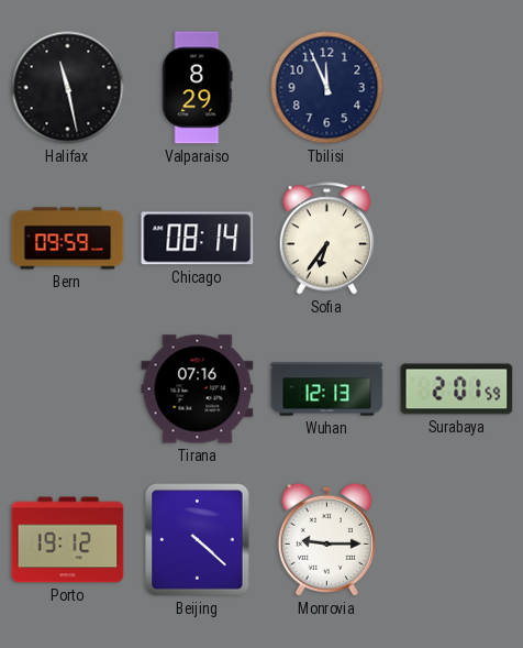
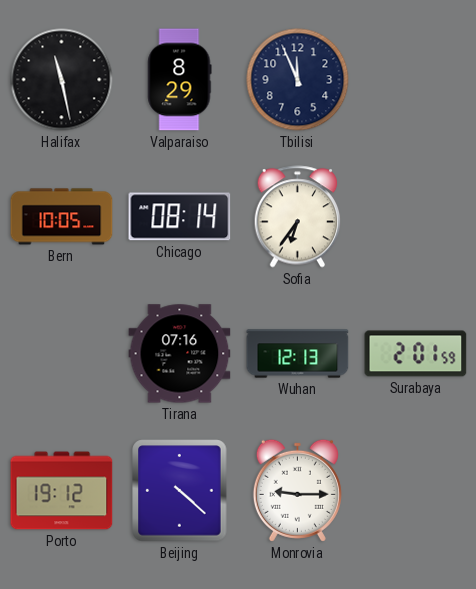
Bern: 09:59 -> 10:05
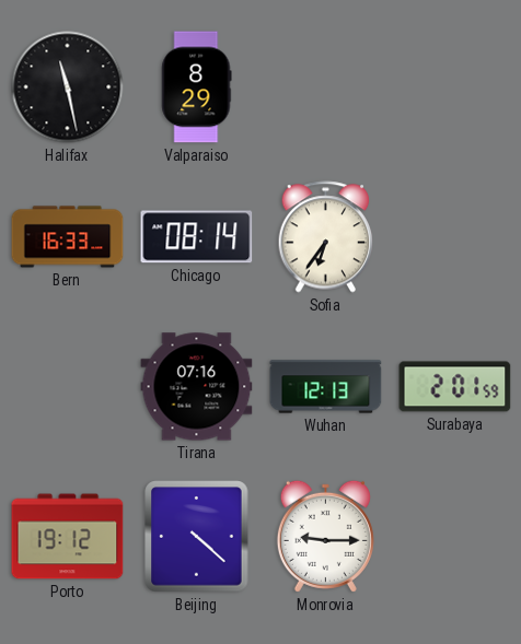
Tbilisi: 11:56 -> none
Bern: 10:05 -> 16:33
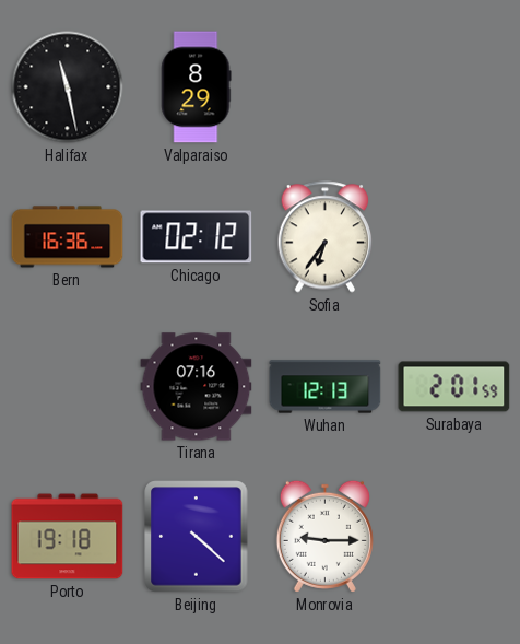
Bern: 16:33 -> 16:36
Chicago: 08:14 -> 02:12
Porto: 19:12 -> 19:18
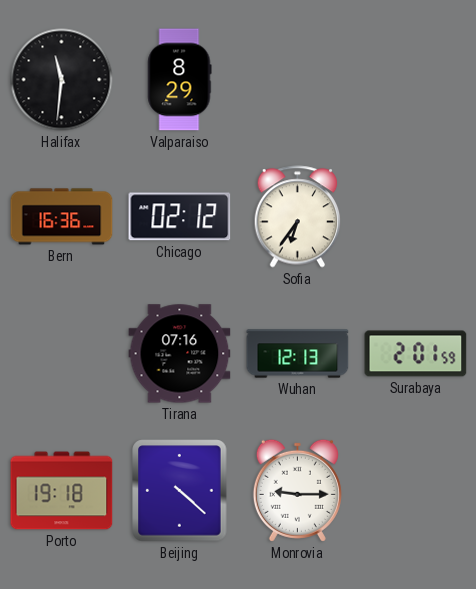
Halifax: 11:28 -> 11:31
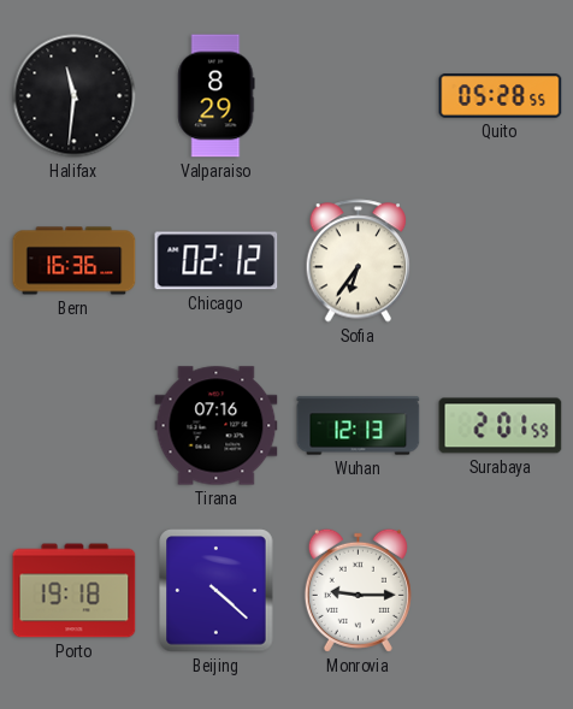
Quito: none -> 05:28
